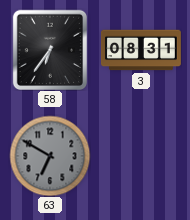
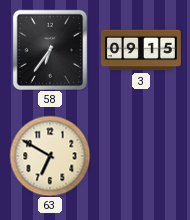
3: 08:31 -> 09:15
63 dial: grey -> cream
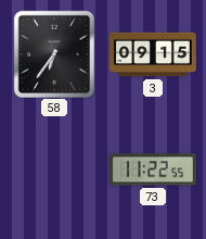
63: 6:50 -> none
73: none -> 11:22
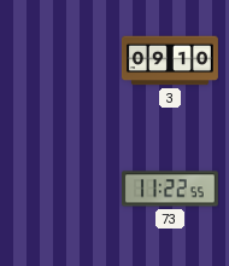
58: 6:36 -> none
3: 09:15 -> 09:10
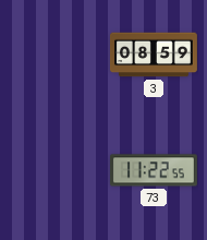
3: 09:10 -> 08:59
